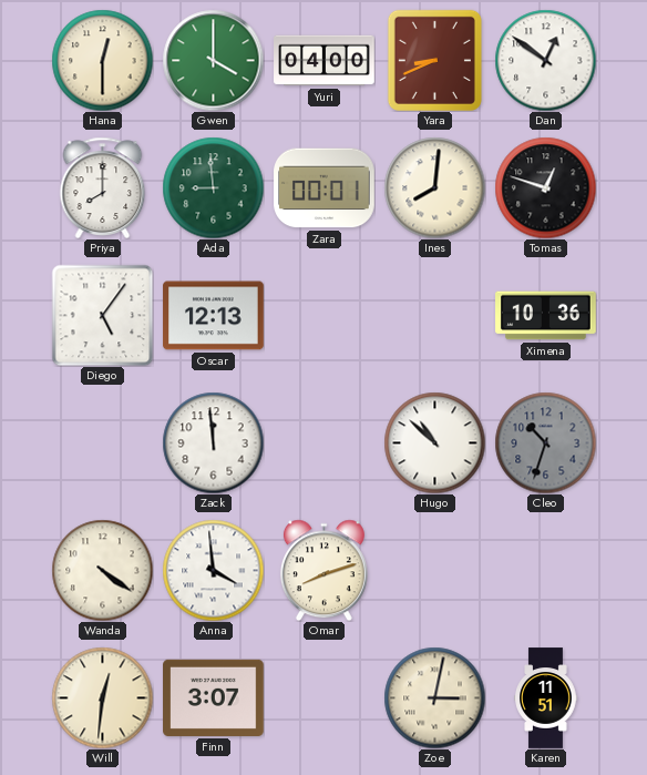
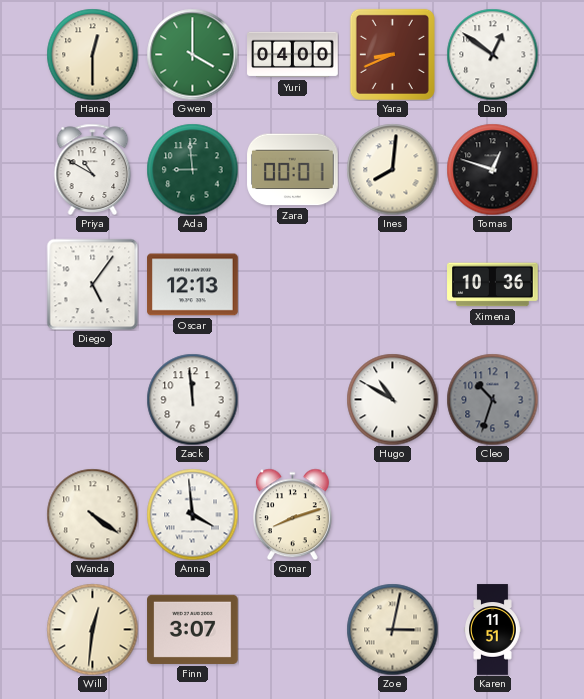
Priya: 8:00 -> 10:50
Hugo: 10:52 -> 10:50
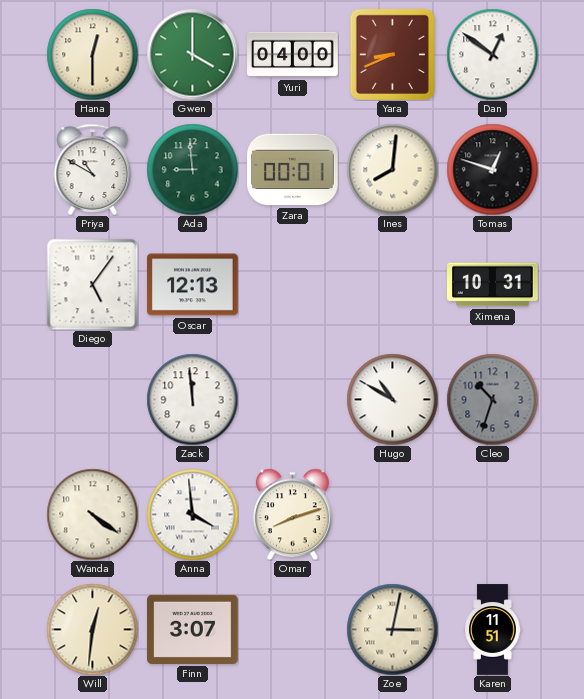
Ximena: 10:36 -> 10:31
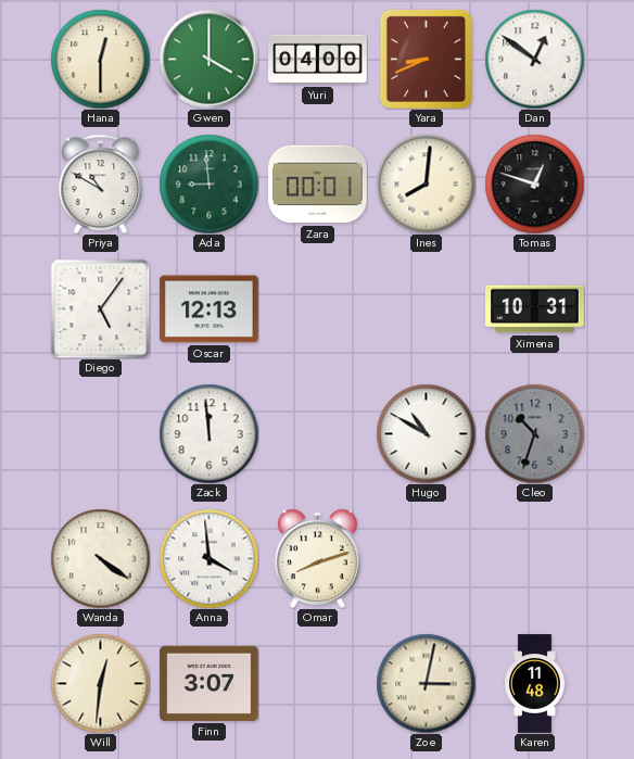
Karen: 11:51 -> 11:48
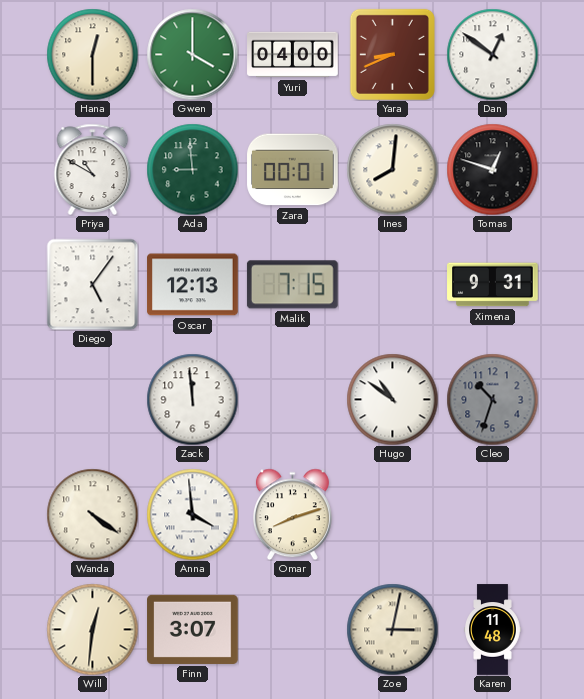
Malik: none -> 7:15
Ximena: 10:31 -> 9:31
Hugo: 10:50 -> 10:51
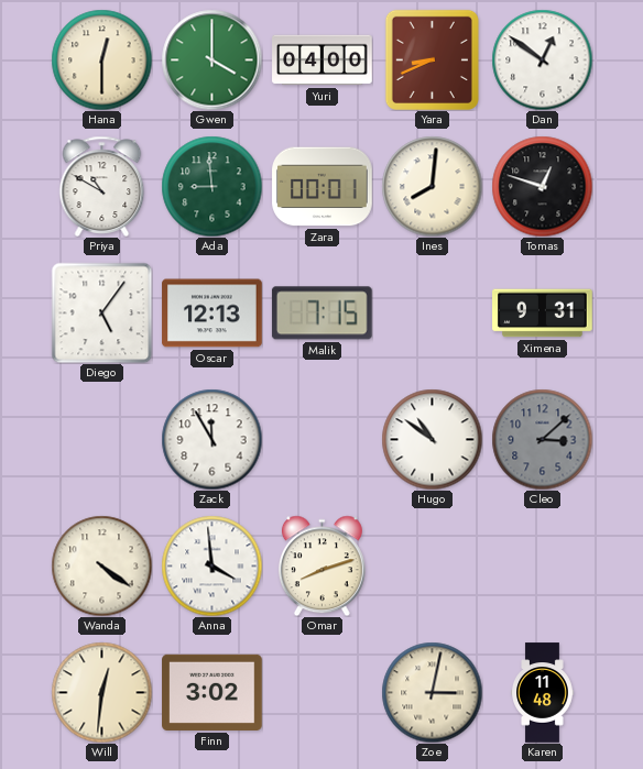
Zack: 11:59 -> 11:55
Cleo: 10:33 -> 3:08
Finn: 3:07 -> 3:02
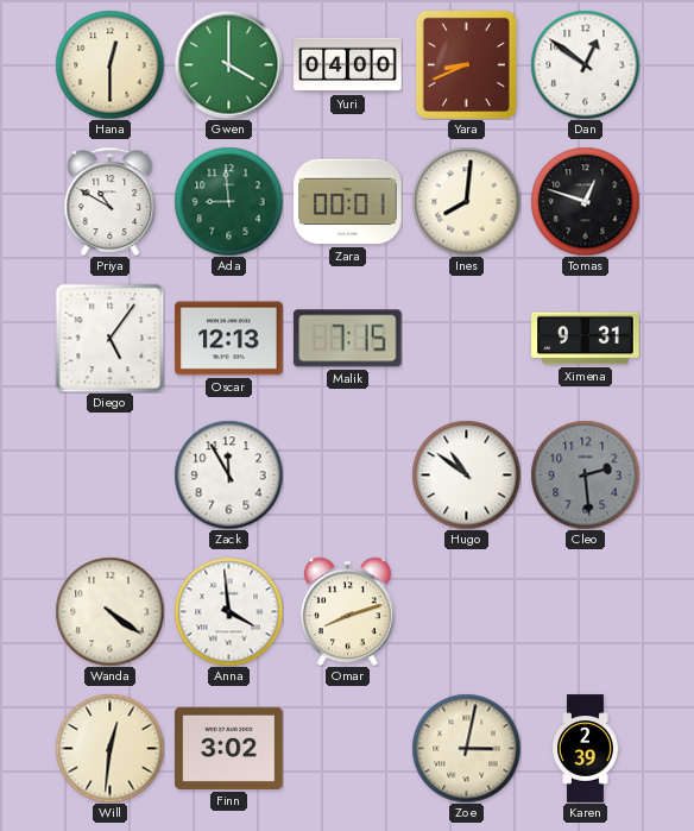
Cleo: 3:08 -> 2:29
Karen: 11:48 -> 2:39
